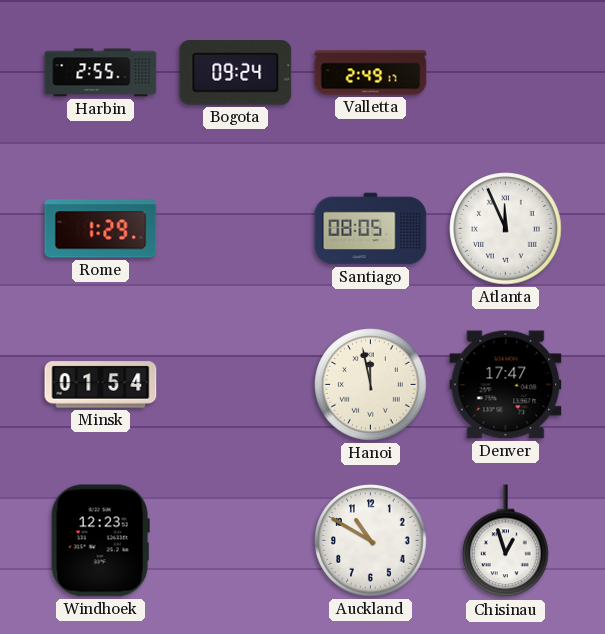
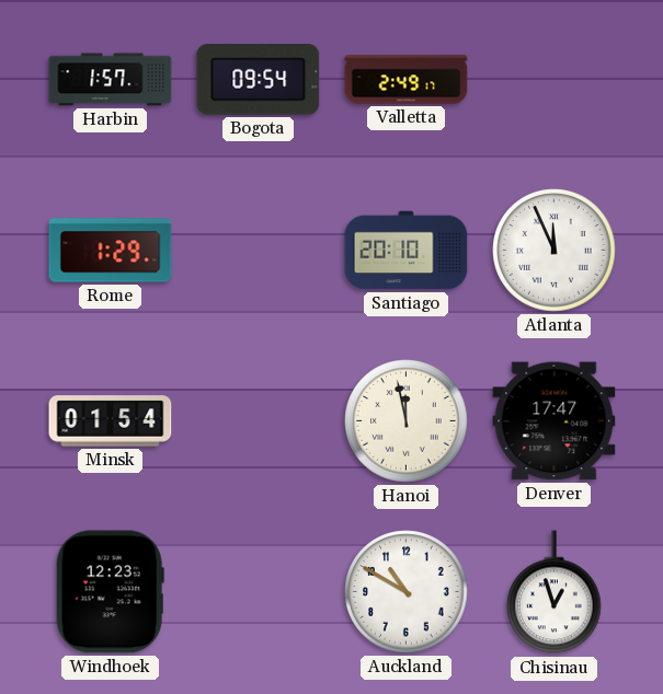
Harbin: 2:55 -> 1:57
Bogota: 09:24 -> 09:54
Santiago: 08:05 -> 20:10
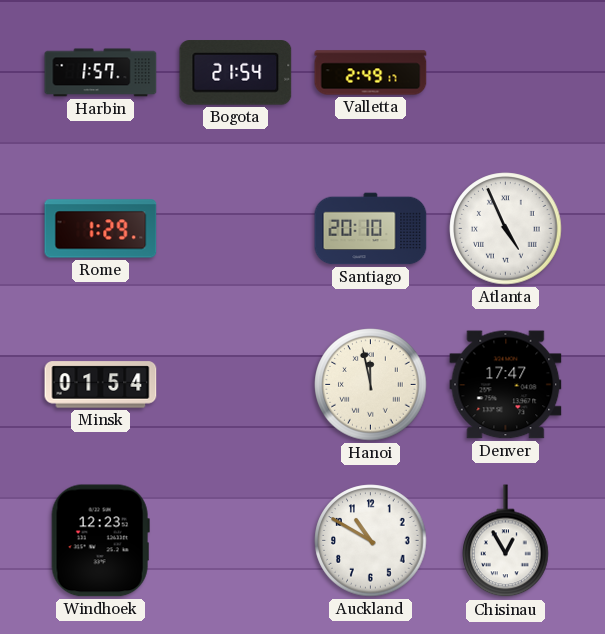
Bogota: 09:54 -> 21:54
Atlanta: 11:56 -> 4:56
Chisinau: 12:57 -> 12:55
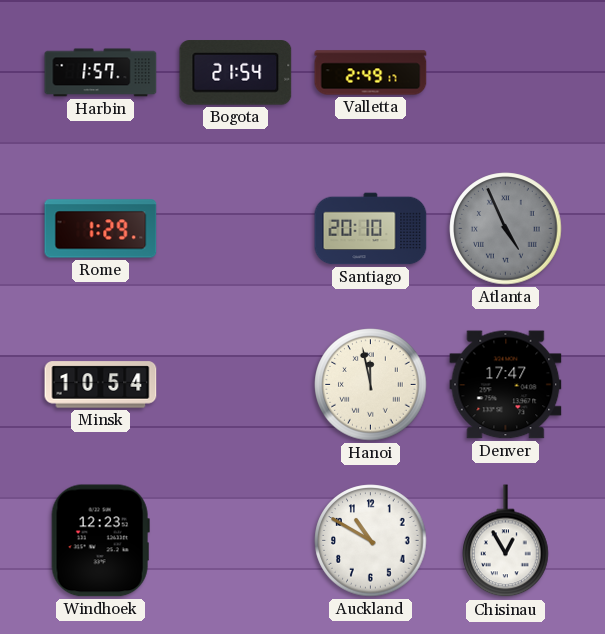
Atlanta dial: white -> grey
Minsk: 01:54 -> 10:54
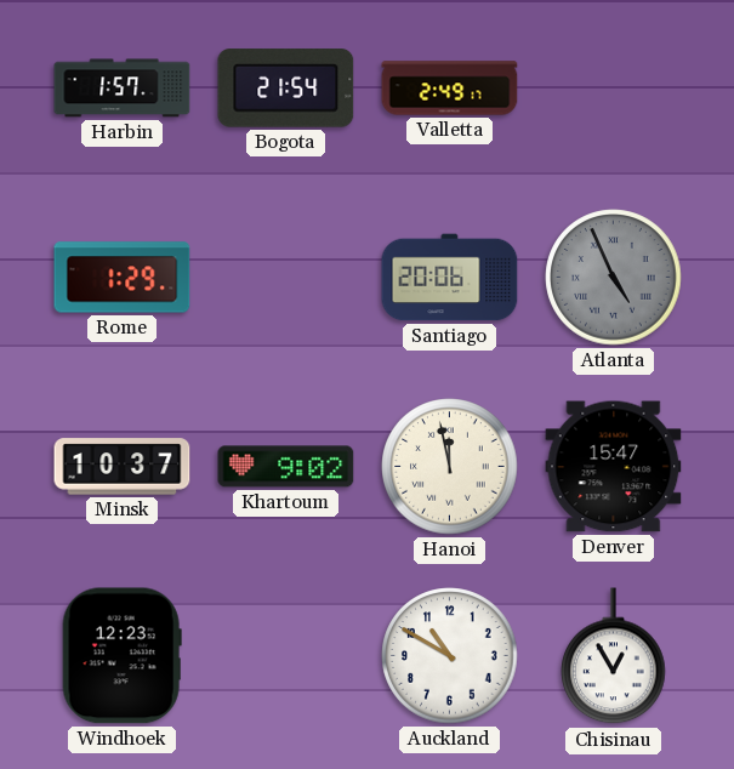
Santiago: 20:10 -> 20:06
Minsk: 10:54 -> 10:37
Khartoum: none -> 9:02
Denver: 17:47 -> 15:47
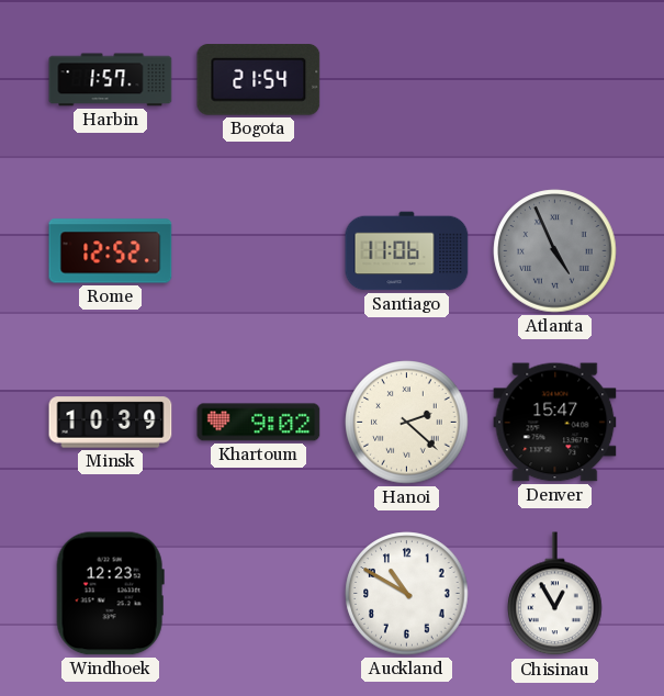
Valletta: 2:49 -> none
Rome: 1:29 -> 12:52
Santiago: 20:06 -> 11:06
Minsk: 10:37 -> 10:39
Hanoi: 11:58 -> 2:22
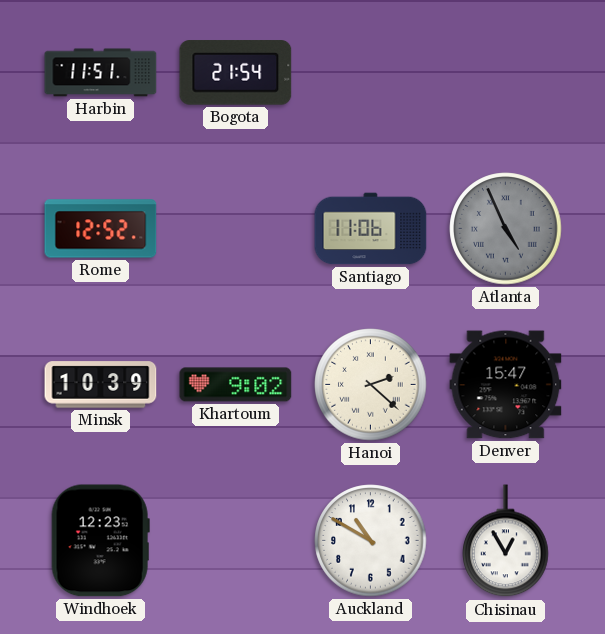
Harbin: 1:57 -> 11:51
